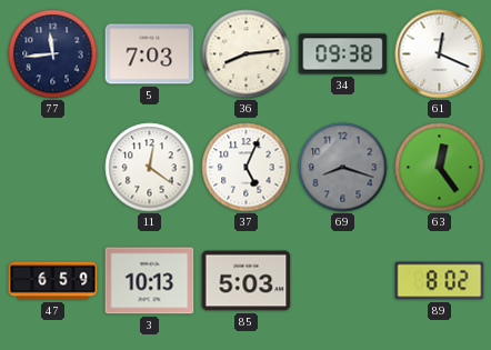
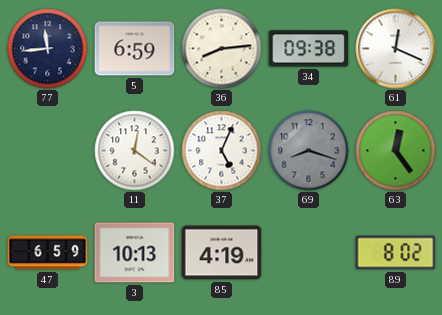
5: 7:03 -> 6:59
85: 5:03 -> 4:19
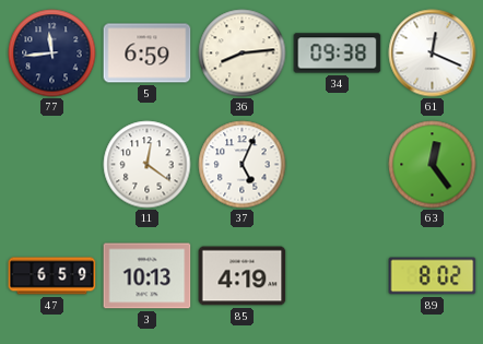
69: 8:18 -> none
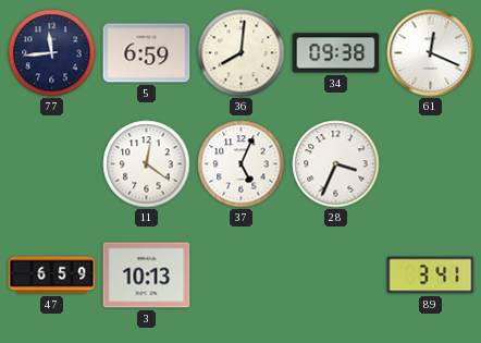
36: 8:14 -> 8:01
28: none -> 3:34
63: 12:24 -> none
85: 4:19 -> none
89: 8:02 -> 3:41
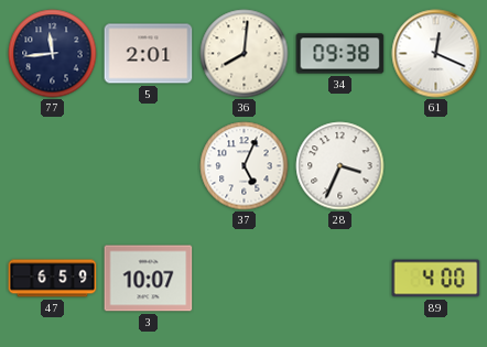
5: 6:59 -> 2:01
11: 12:21 -> none
3: 10:13 -> 10:07
89: 3:41 -> 4:00
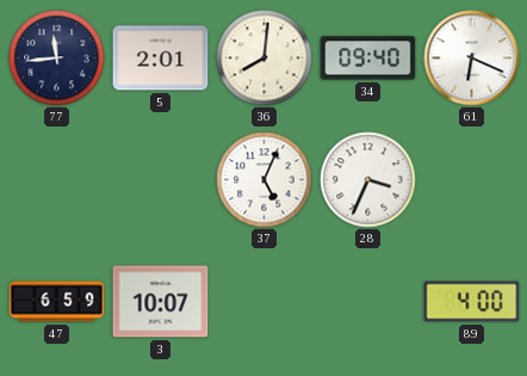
34: 09:38 -> 09:40
61: 12:19 -> 6:19
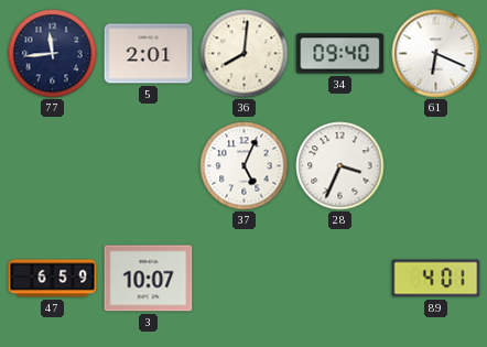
89: 4:00 -> 4:01
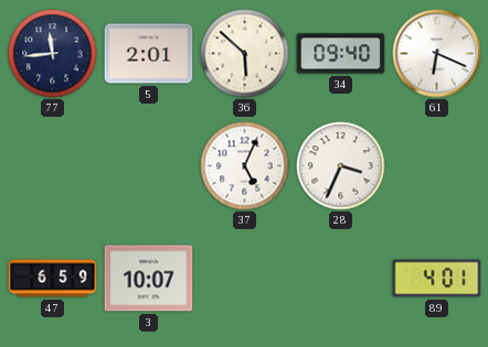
36: 8:01 -> 5:52
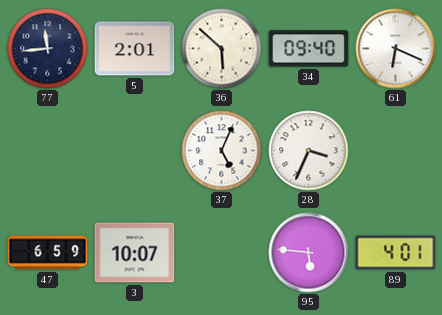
95: none -> 5:46
